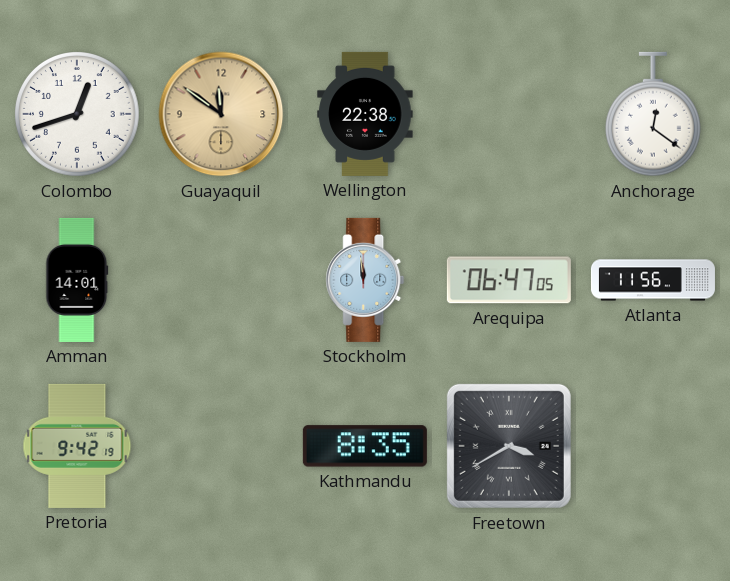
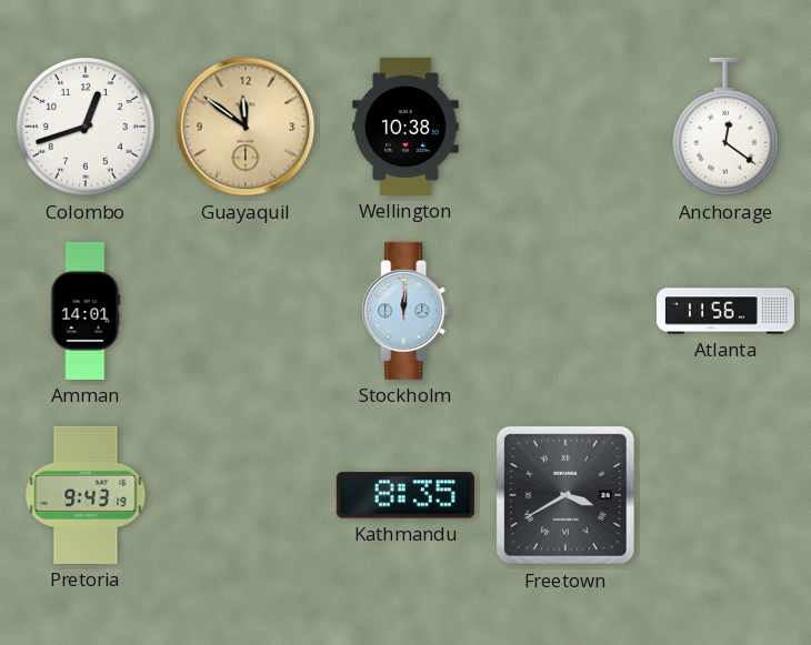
Wellington: 22:38 -> 10:38
Stockholm: 11:59 -> 12:01
Arequipa: 06:47 -> none
Pretoria: 9:42 -> 9:43
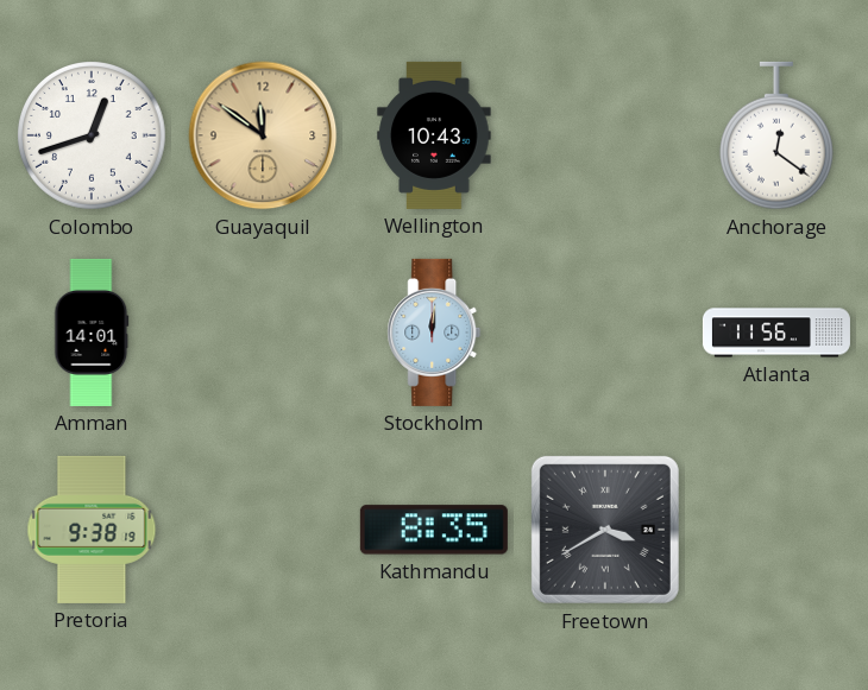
Wellington: 10:38 -> 10:43
Pretoria: 9:43 -> 9:38
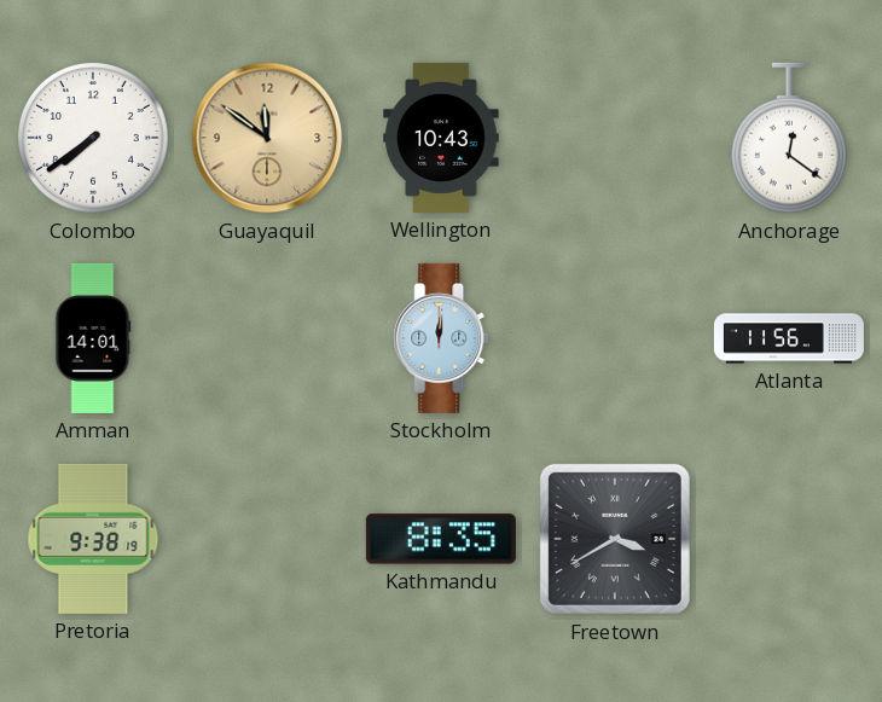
Colombo: 12:42 -> 7:39
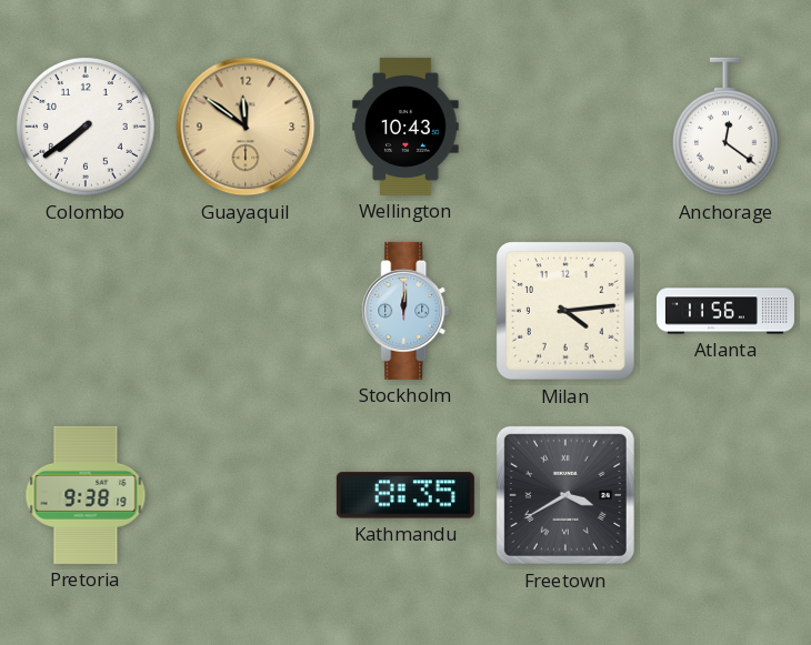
Amman: 14:01 -> none
Milan: none -> 4:14
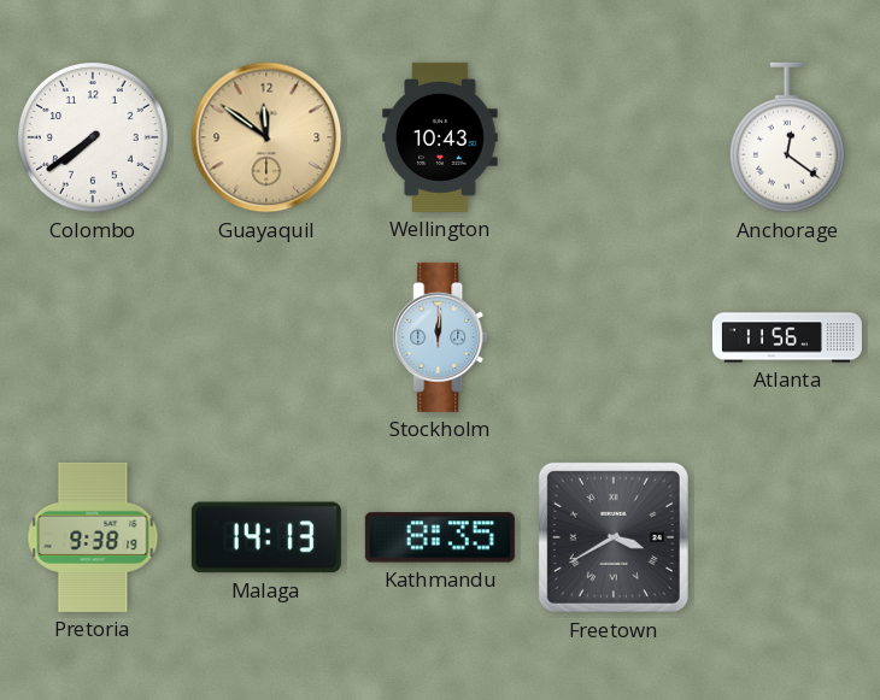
Milan: 4:14 -> none
Malaga: none -> 14:13
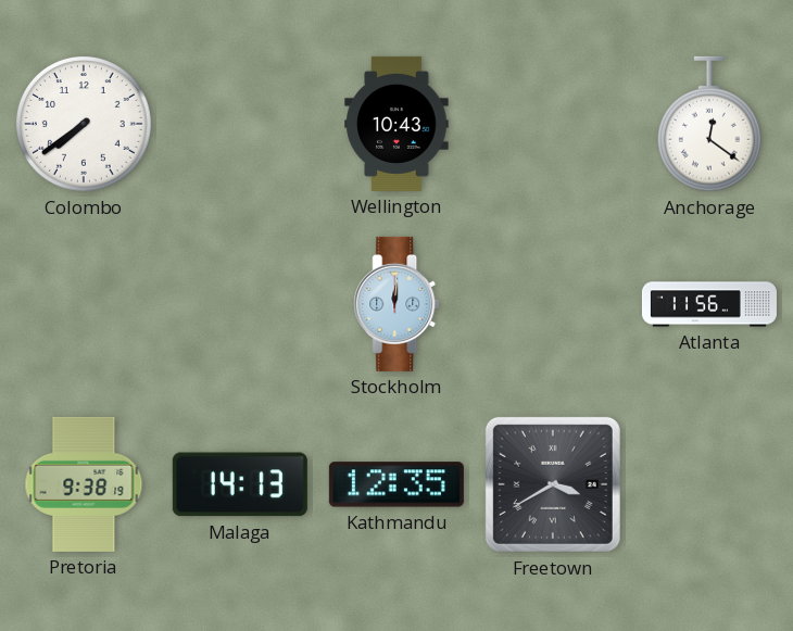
Guayaquil: 11:51 -> none
Kathmandu: 8:35 -> 12:35
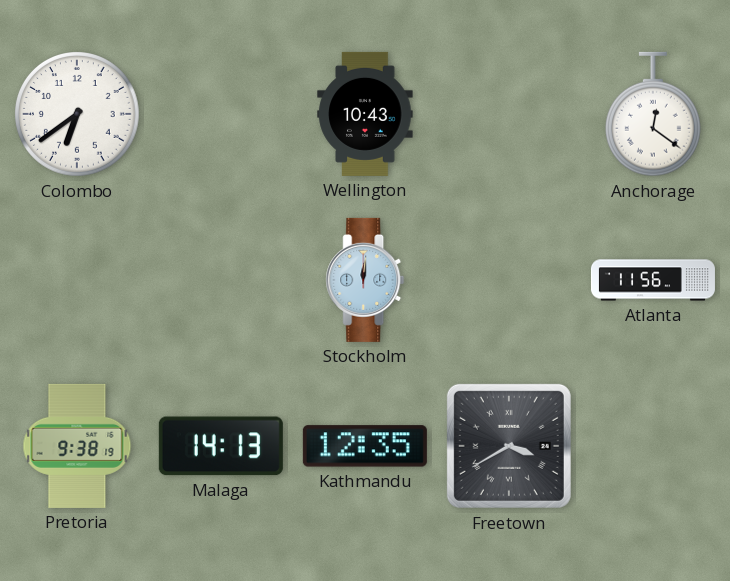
Colombo: 7:39 -> 6:39
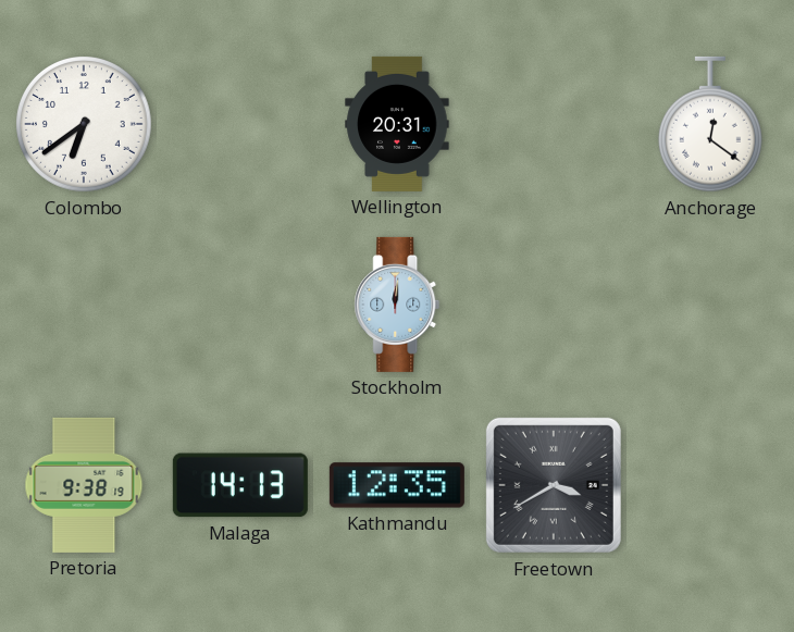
Wellington: 10:43 -> 20:31
Atlanta: 11:56 -> none
